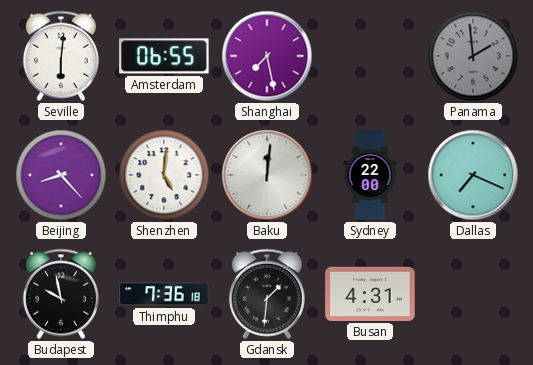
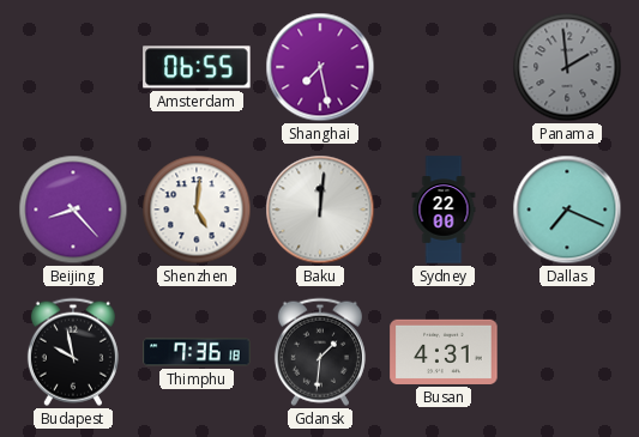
Seville: 6:01 -> none
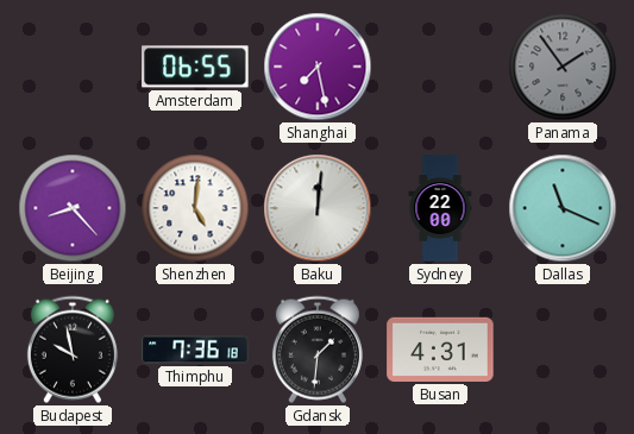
Panama: 1:59 -> 1:54
Dallas: 7:19 -> 11:19
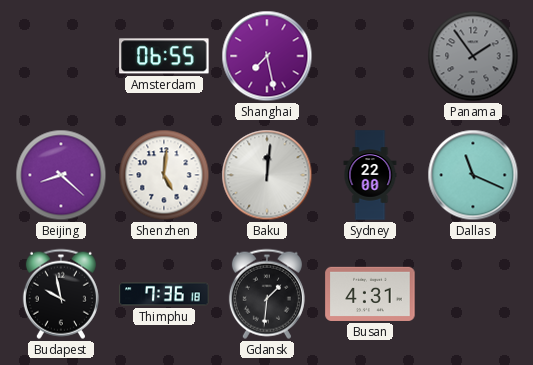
Beijing: 8:23 -> 8:22
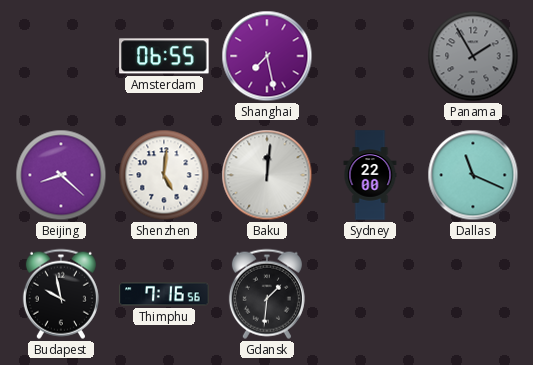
Panama: 1:54 -> 1:55
Thimphu: 7:36 -> 7:16
Busan: 4:31 -> none
